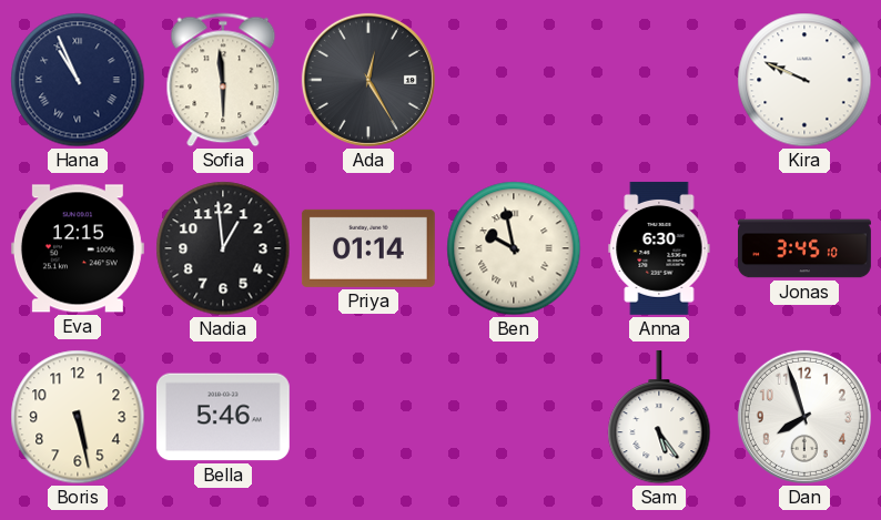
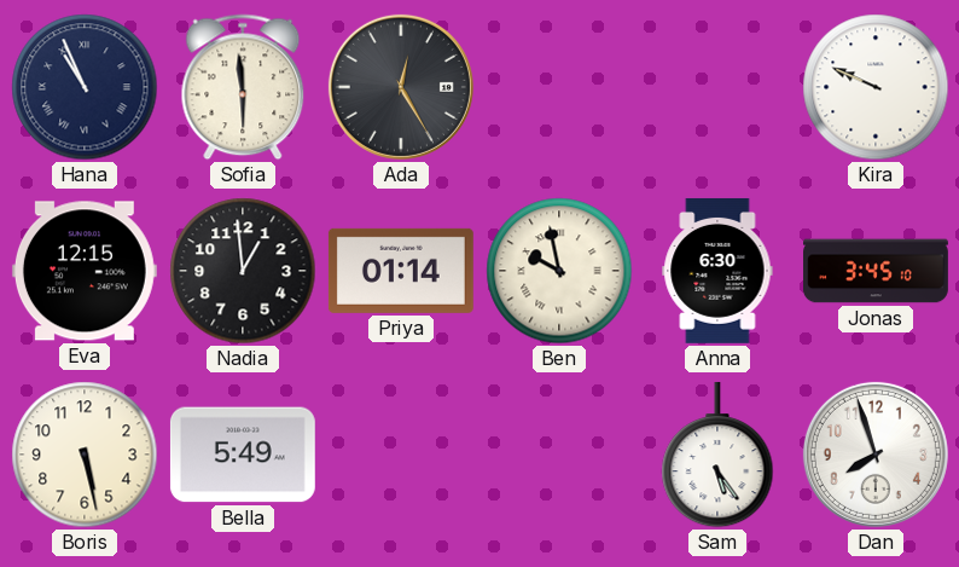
Bella: 5:46 -> 5:49
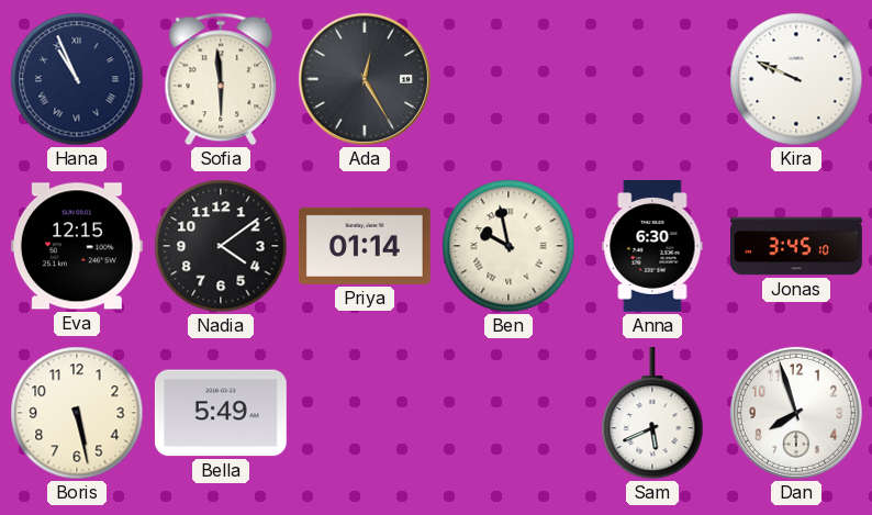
Nadia: 12:59 -> 4:09
Sam: 5:24 -> 5:41
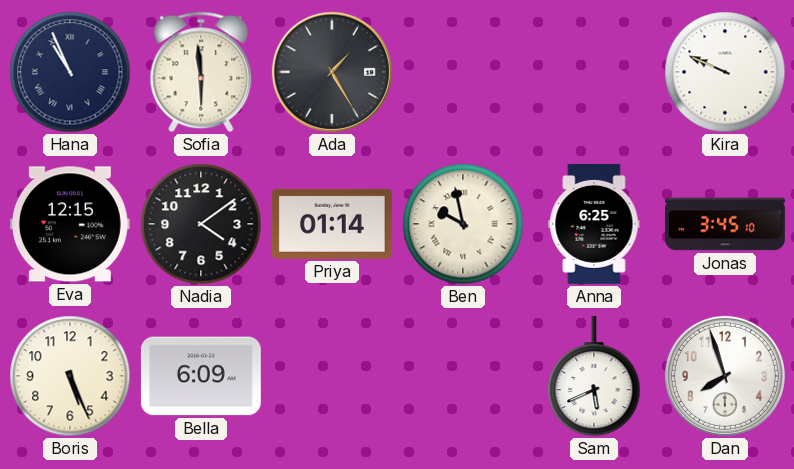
Ada: 12:25 -> 1:25
Anna: 6:30 -> 6:25
Boris: 5:28 -> 5:26
Bella: 5:49 -> 6:09
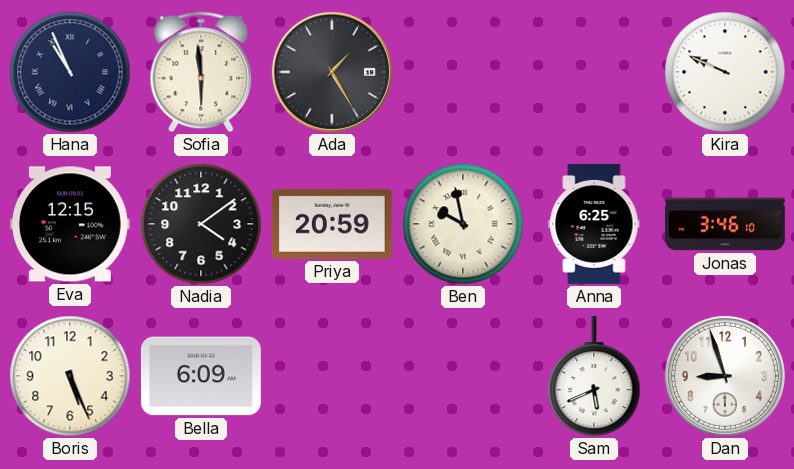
Priya: 01:14 -> 20:59
Jonas: 3:45 -> 3:46
Dan: 7:57 -> 8:57
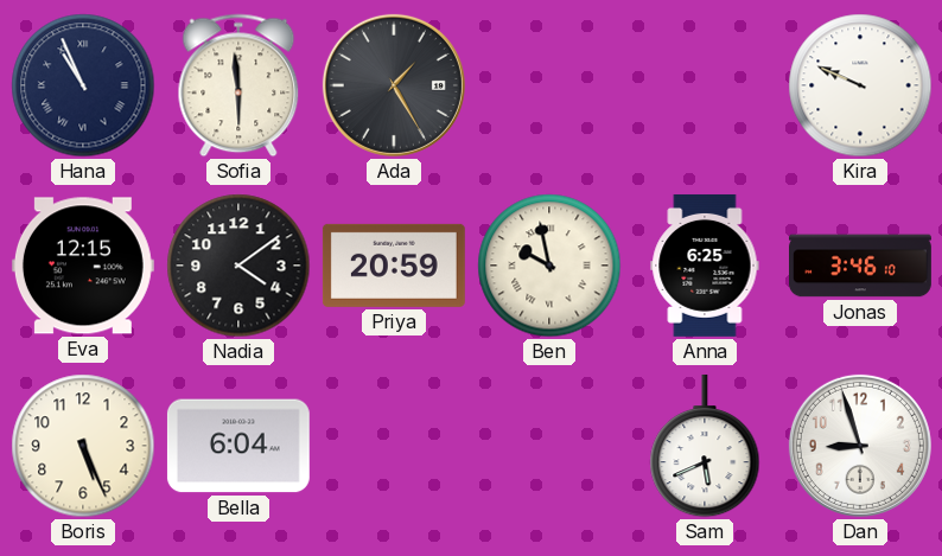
Bella: 6:09 -> 6:04
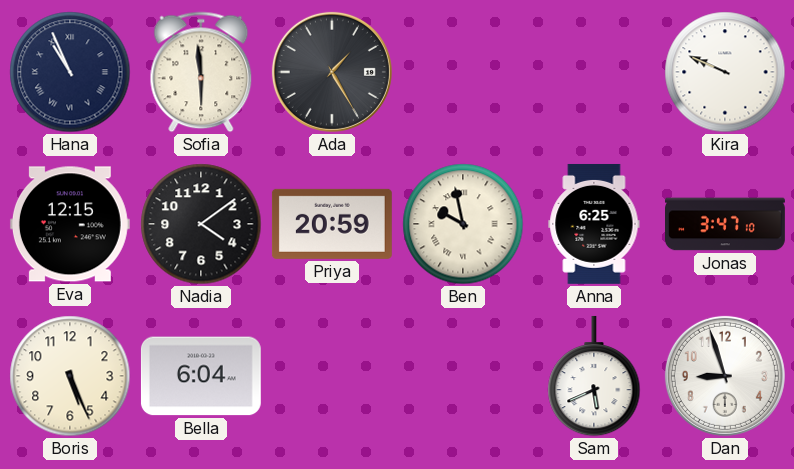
Jonas: 3:46 -> 3:47
